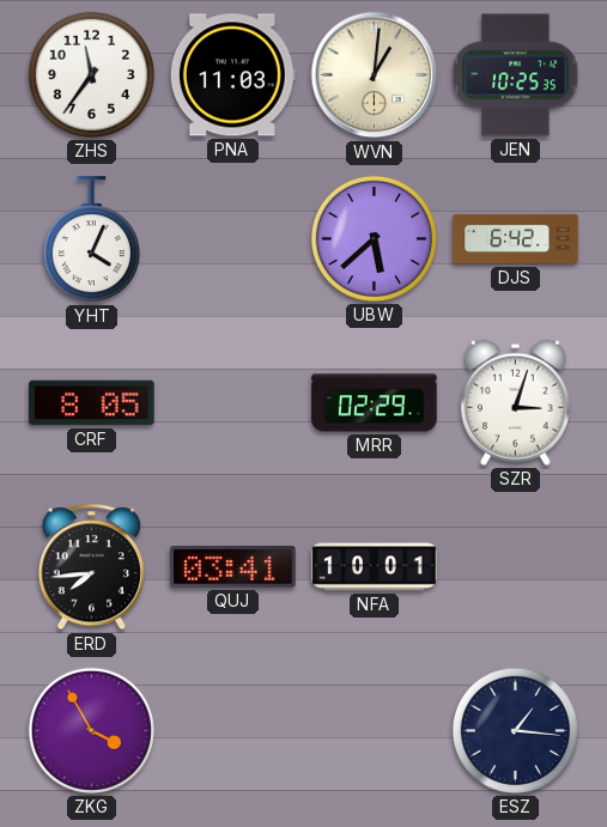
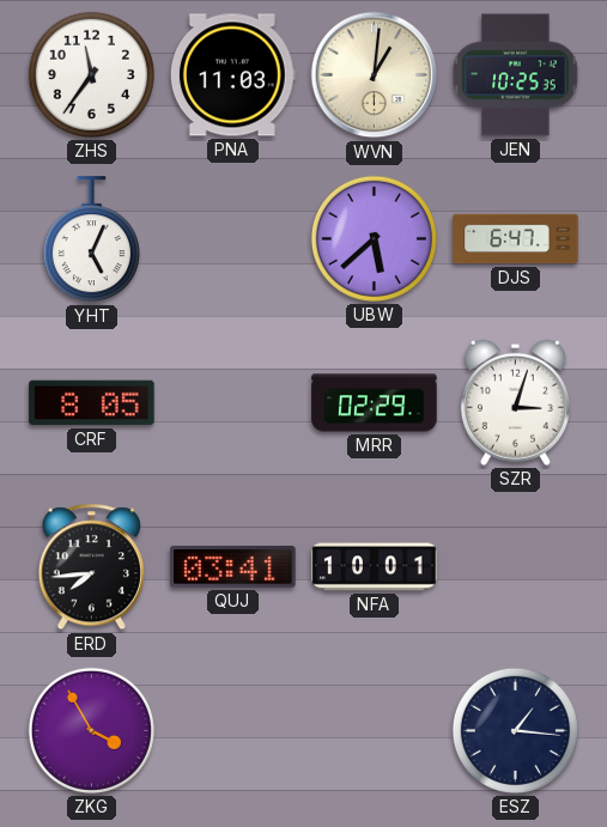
YHT: 4:04 -> 5:04
DJS: 6:42 -> 6:47
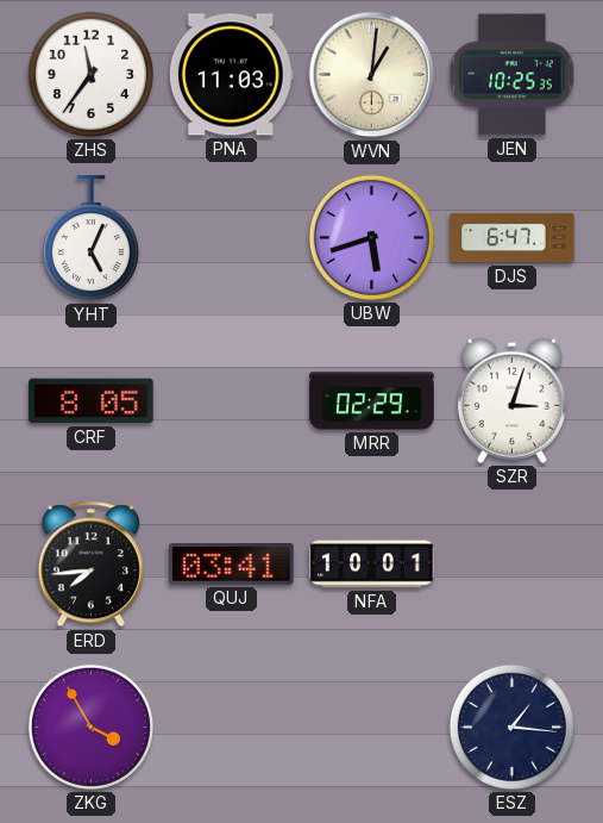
UBW: 5:38 -> 5:42
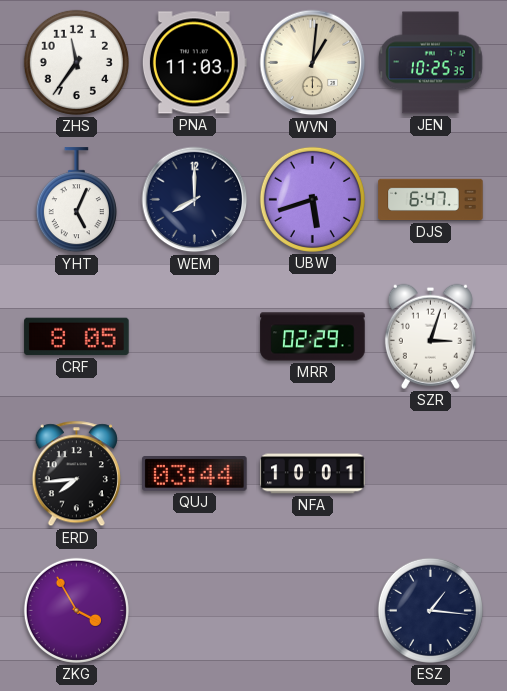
WEM: none -> 8:00
QUJ: 03:41 -> 03:44
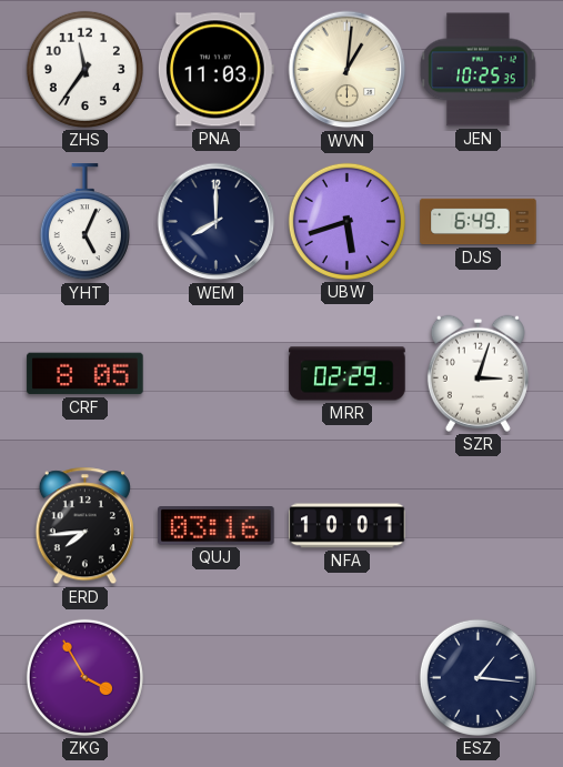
DJS: 6:47 -> 6:49
QUJ: 03:44 -> 03:16
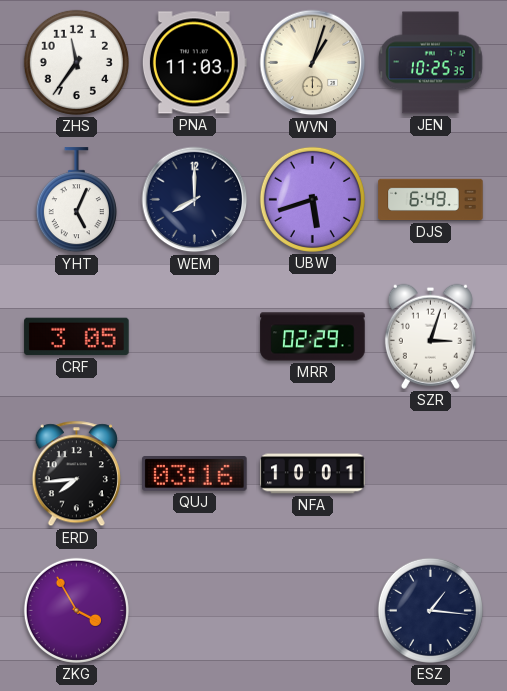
WVN: 1:01 -> 1:03
CRF: 8:05 -> 3:05
